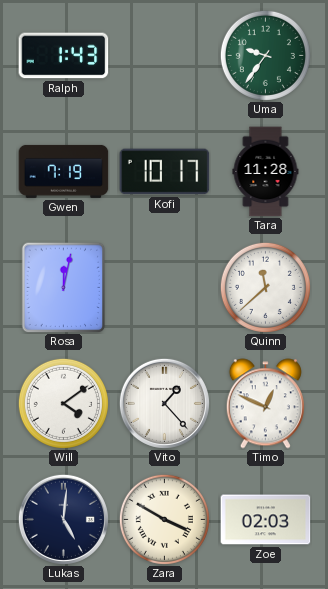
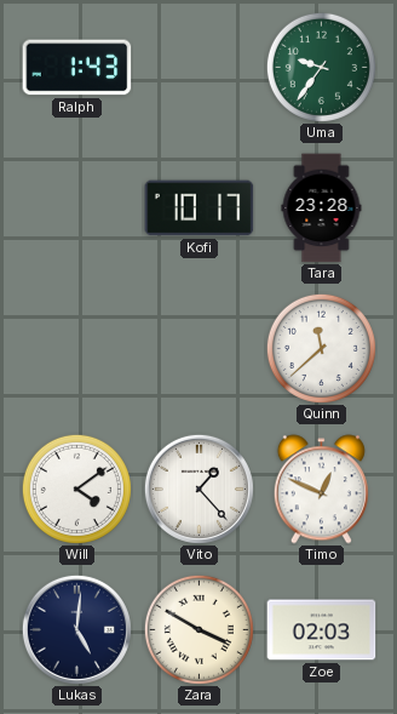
Gwen: 7:19 -> none
Tara: 11:28 -> 23:28
Rosa: 12:02 -> none
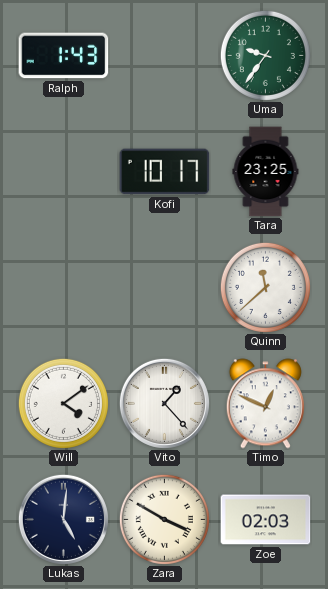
Tara: 23:28 -> 23:25
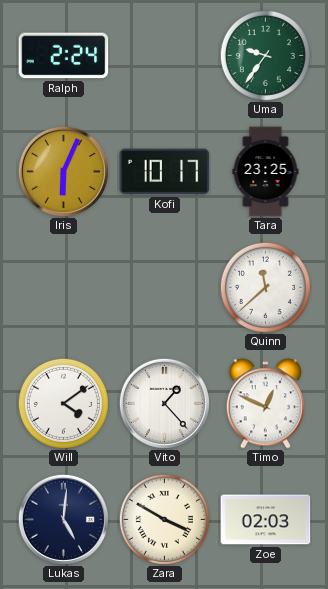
Ralph: 1:43 -> 2:24
Iris: none -> 6:04
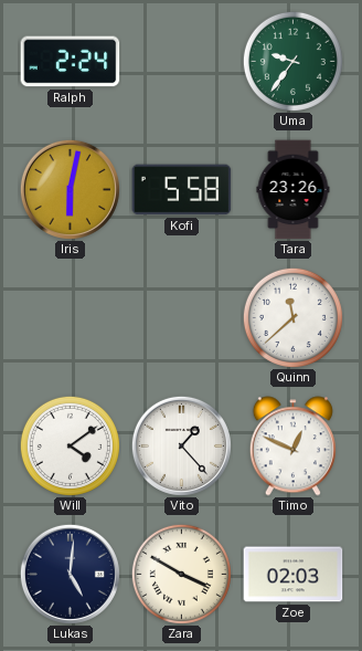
Iris: 6:04 -> 6:02
Kofi: 10:17 -> 5:58
Tara: 23:25 -> 23:26
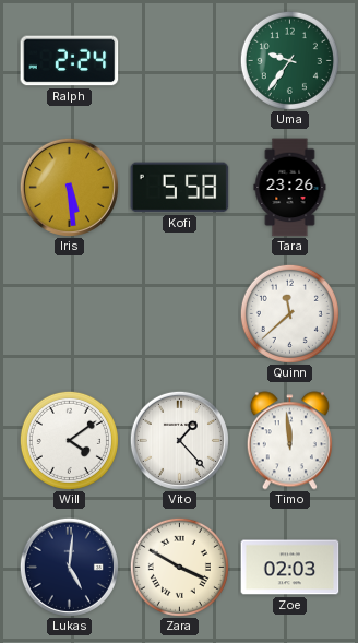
Iris: 6:02 -> 5:29
Timo: 12:49 -> 11:59
